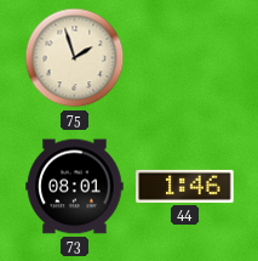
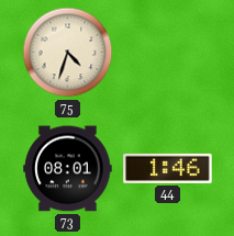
75: 1:57 -> 4:33
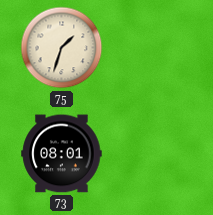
75: 4:33 -> 1:33
44: 1:46 -> none
